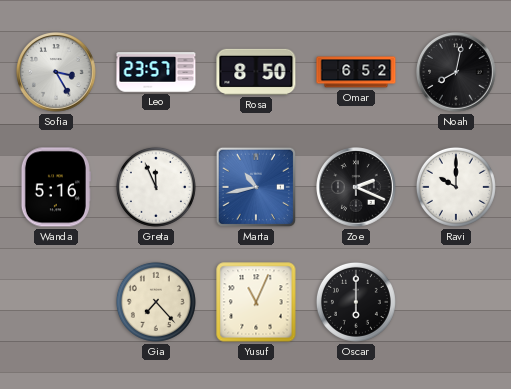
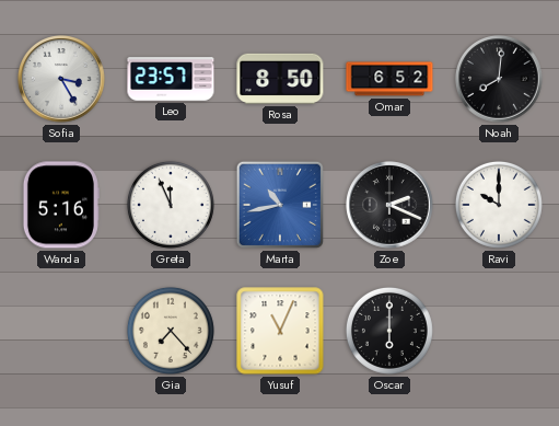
Noah: 8:02 -> 8:01
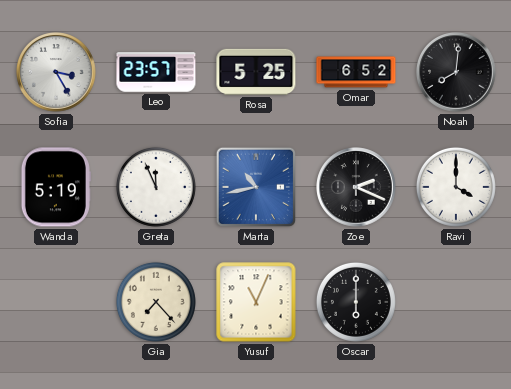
Rosa: 8:50 -> 5:25
Wanda: 5:16 -> 5:19
Ravi: 10:00 -> 4:00
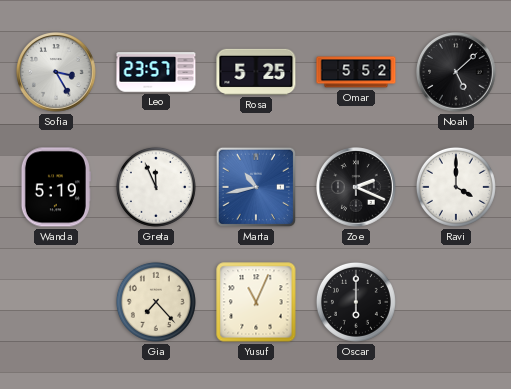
Omar: 6:52 -> 5:52
Noah: 8:01 -> 5:08
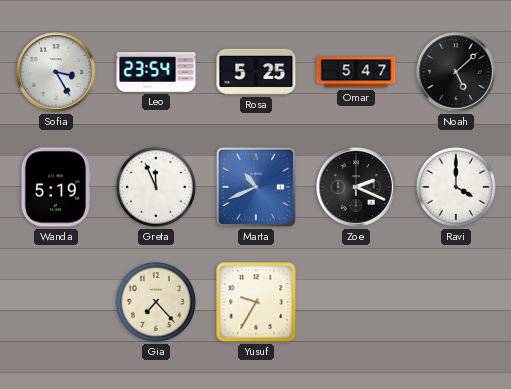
Leo: 23:57 -> 23:54
Omar: 5:52 -> 5:47
Marta: 10:43 -> 10:41
Yusuf: 11:04 -> 9:35
Oscar: 6:00 -> none
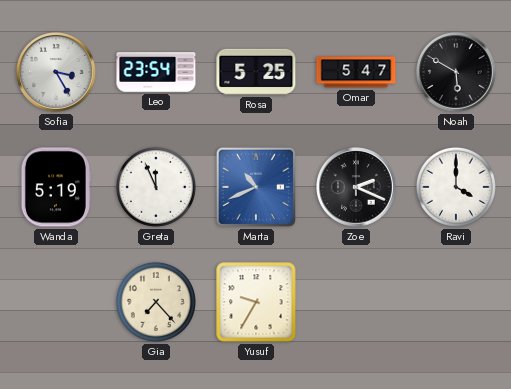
Noah: 5:08 -> 5:50
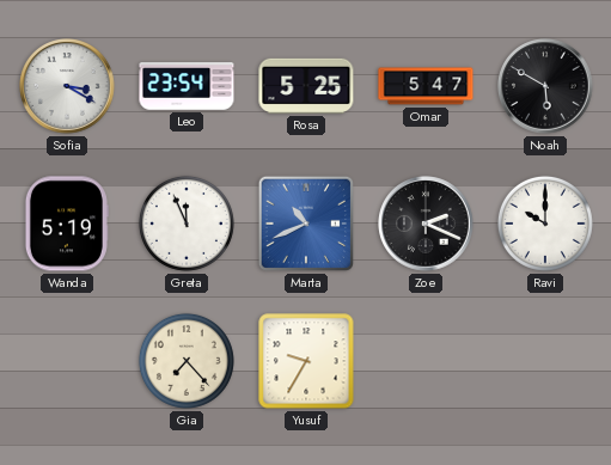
Sofia: 3:25 -> 3:20
Ravi: 4:00 -> 10:00
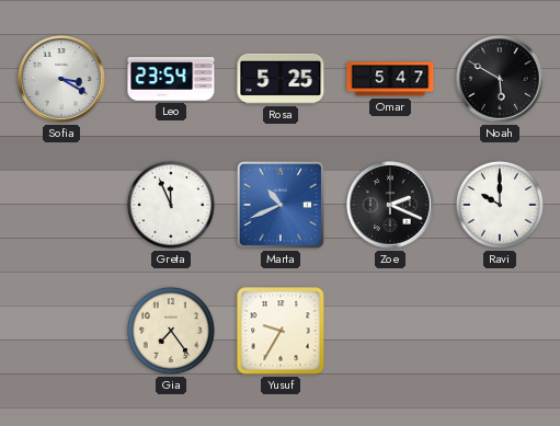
Wanda: 5:19 -> none
Gia: 7:23 -> 7:24
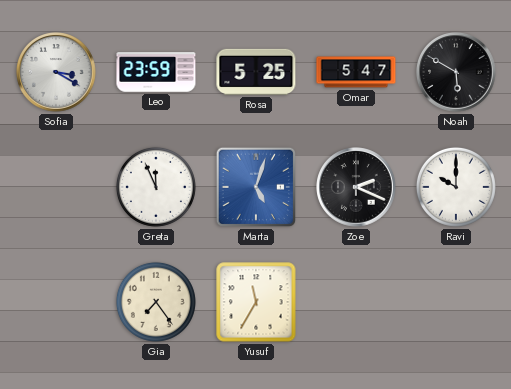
Leo: 23:54 -> 23:59
Marta: 10:41 -> 5:03
Yusuf: 9:35 -> 11:35
